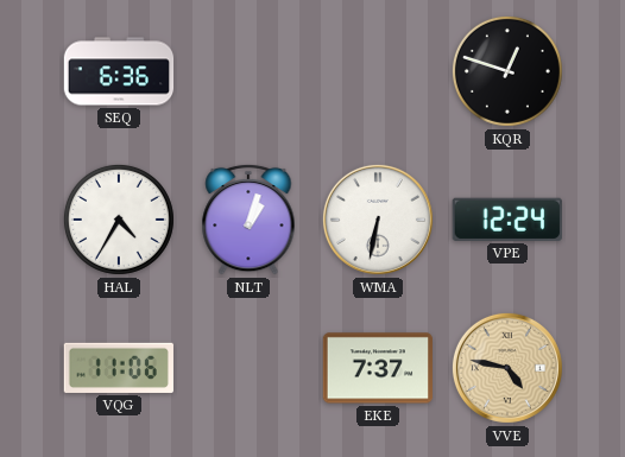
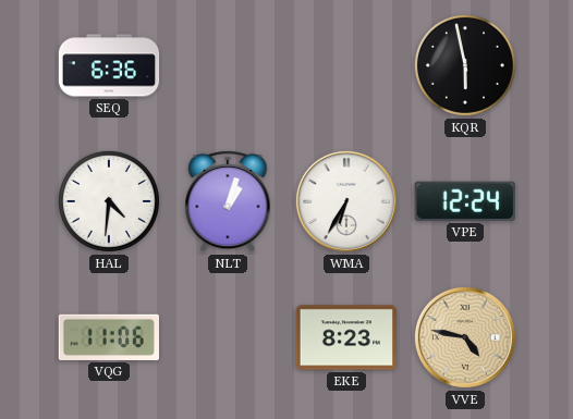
KQR: 12:48 -> 5:58
HAL: 4:35 -> 4:31
WMA: 6:32 -> 6:35
EKE: 7:37 -> 8:23
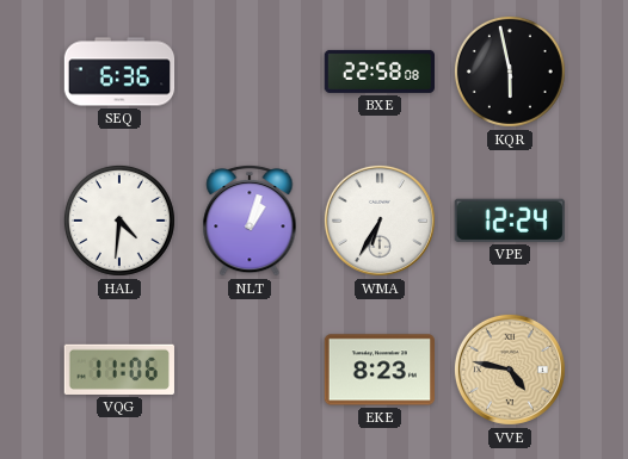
BXE: none -> 22:58
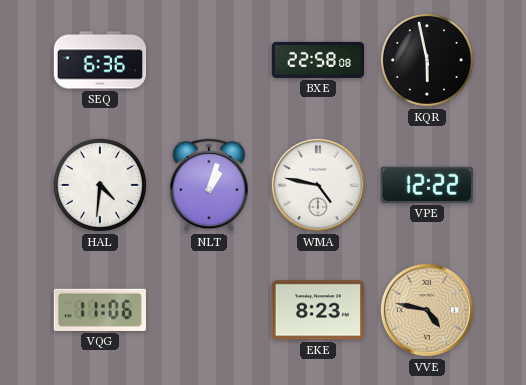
WMA: 6:35 -> 4:47
VPE: 12:24 -> 12:22
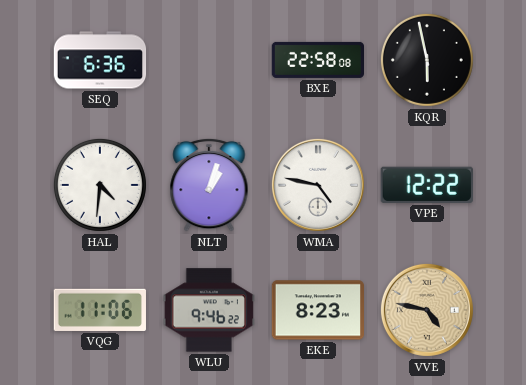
WLU: none -> 9:46
